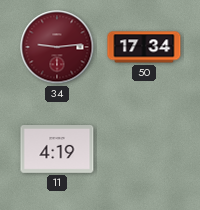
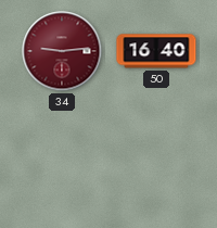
50: 17:34 -> 16:40
11: 4:19 -> none
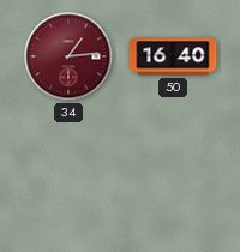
34: 9:14 -> 1:14
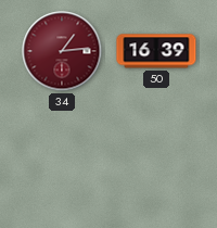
50: 16:40 -> 16:39
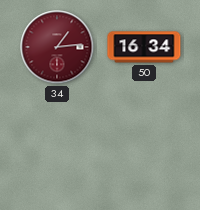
50: 16:39 -> 16:34
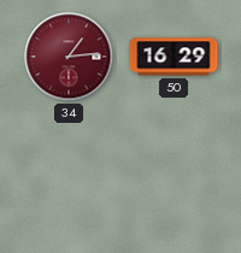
50: 16:34 -> 16:29
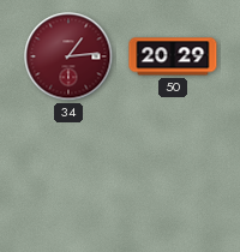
50: 16:29 -> 20:29
